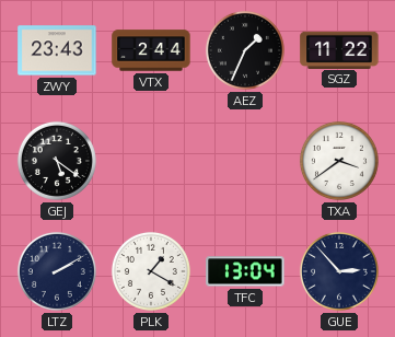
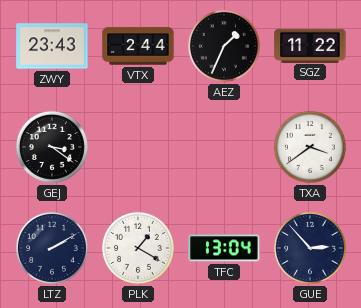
GEJ: 5:21 -> 3:21
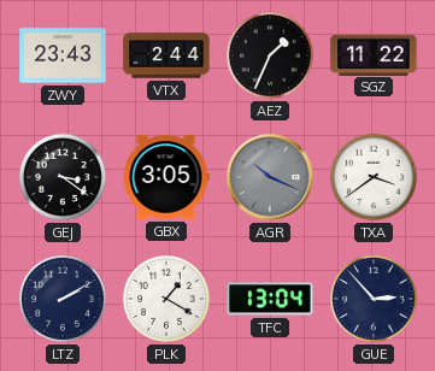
GBX: none -> 3:05
AGR: none -> 10:19
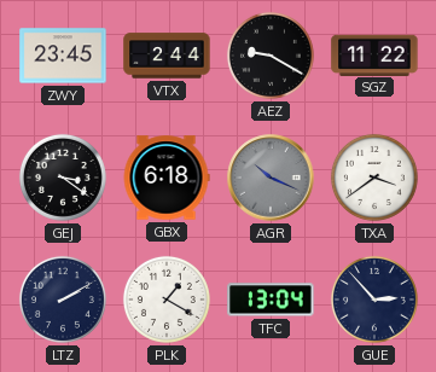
ZWY: 23:43 -> 23:45
AEZ: 1:34 -> 9:20
GBX: 3:05 -> 6:18
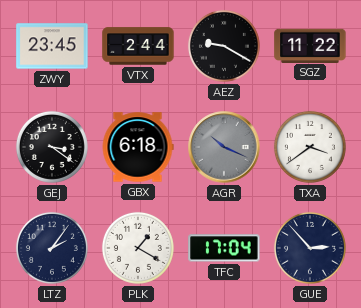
LTZ: 2:10 -> 2:06
TFC: 13:04 -> 17:04
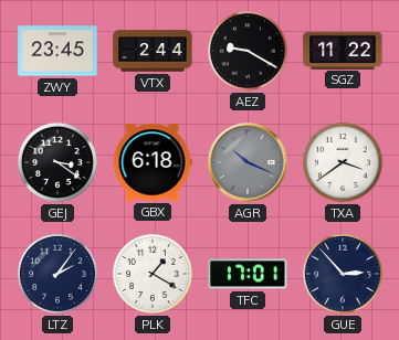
TFC: 17:04 -> 17:01
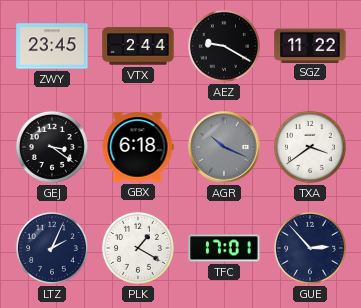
LTZ: 2:06 -> 2:04
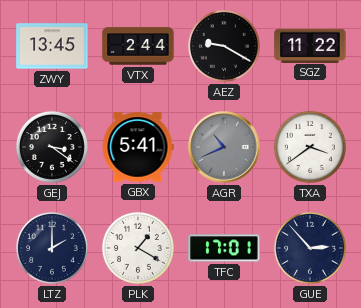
ZWY: 23:45 -> 13:45
GBX: 6:18 -> 5:41
AGR: 10:19 -> 10:41
LTZ: 2:04 -> 2:00
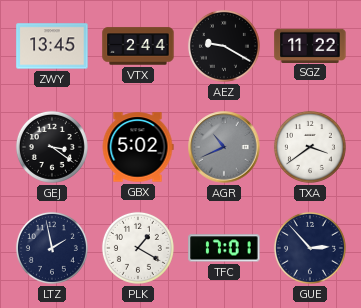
GBX: 5:41 -> 5:02
LTZ: 2:00 -> 1:58
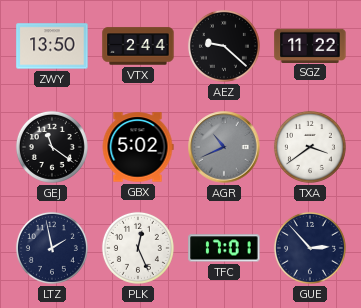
ZWY: 13:45 -> 13:50
AEZ: 9:20 -> 9:22
GEJ: 3:21 -> 11:21
PLK: 1:20 -> 12:26
